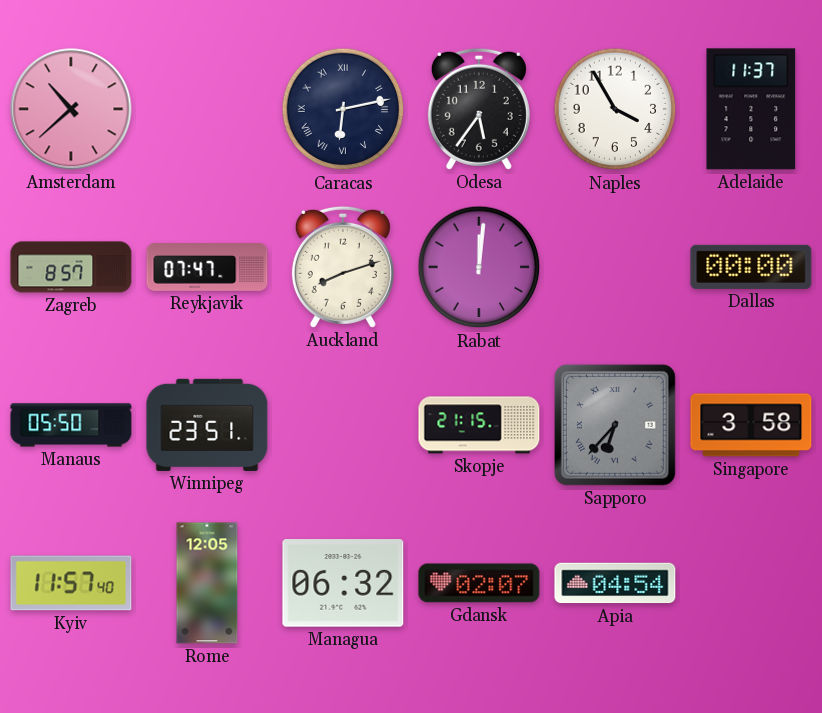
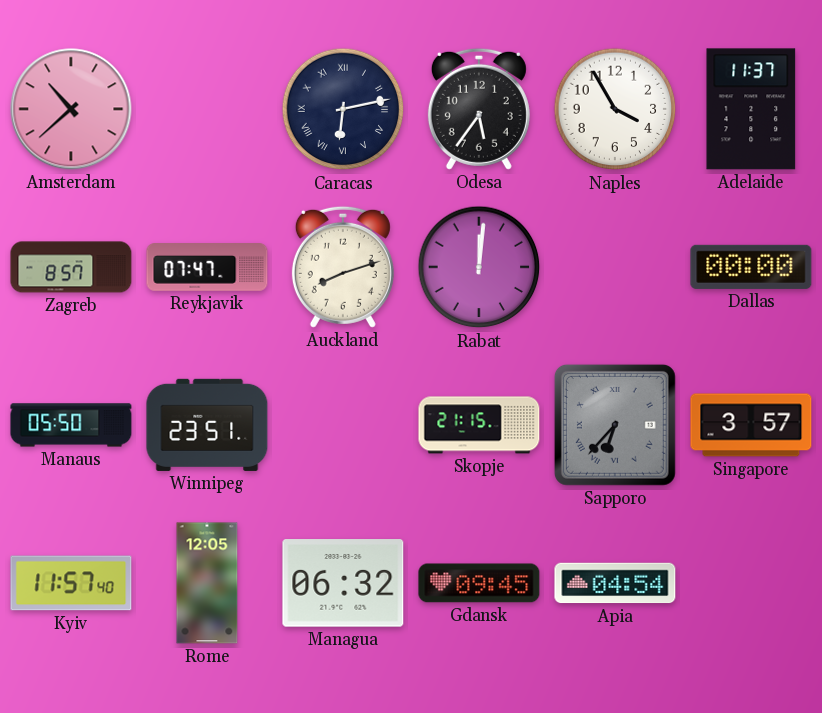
Singapore: 3:58 -> 3:57
Gdansk: 02:07 -> 09:45
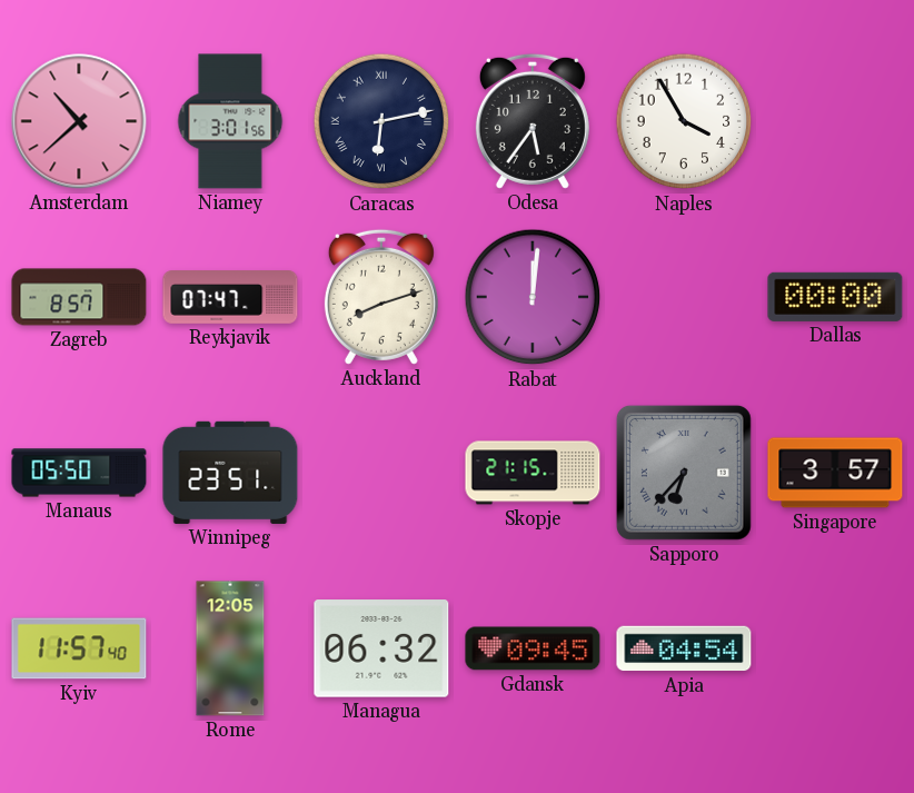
Niamey: none -> 3:01
Adelaide: 11:37 -> none
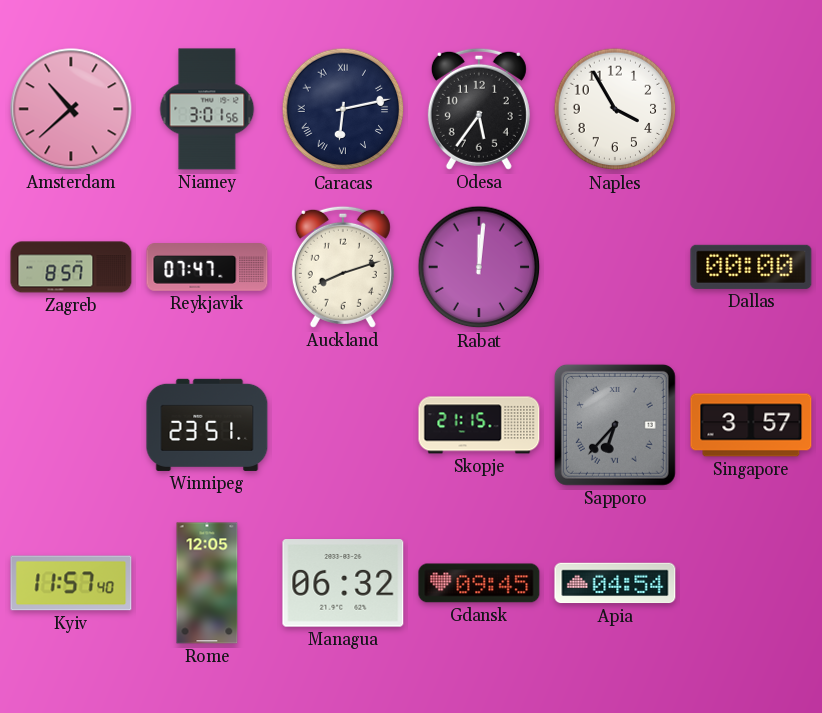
Manaus: 05:50 -> none
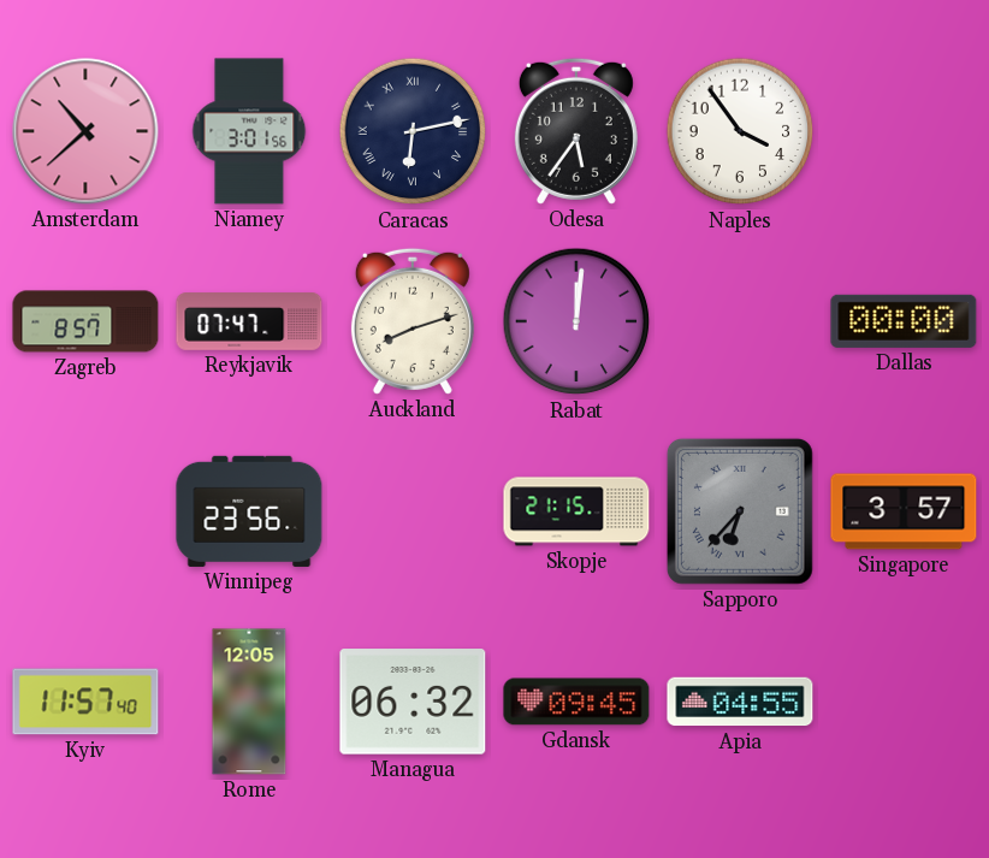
Naples: 3:55 -> 3:54
Winnipeg: 23:51 -> 23:56
Apia: 04:54 -> 04:55
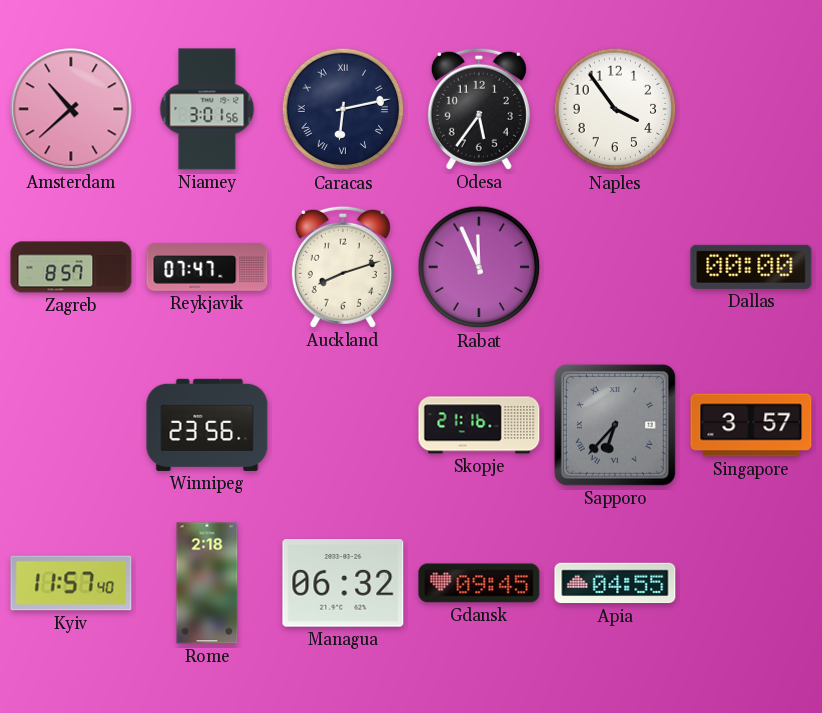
Rabat: 12:01 -> 11:56
Skopje: 21:15 -> 21:16
Rome: 12:05 -> 2:18
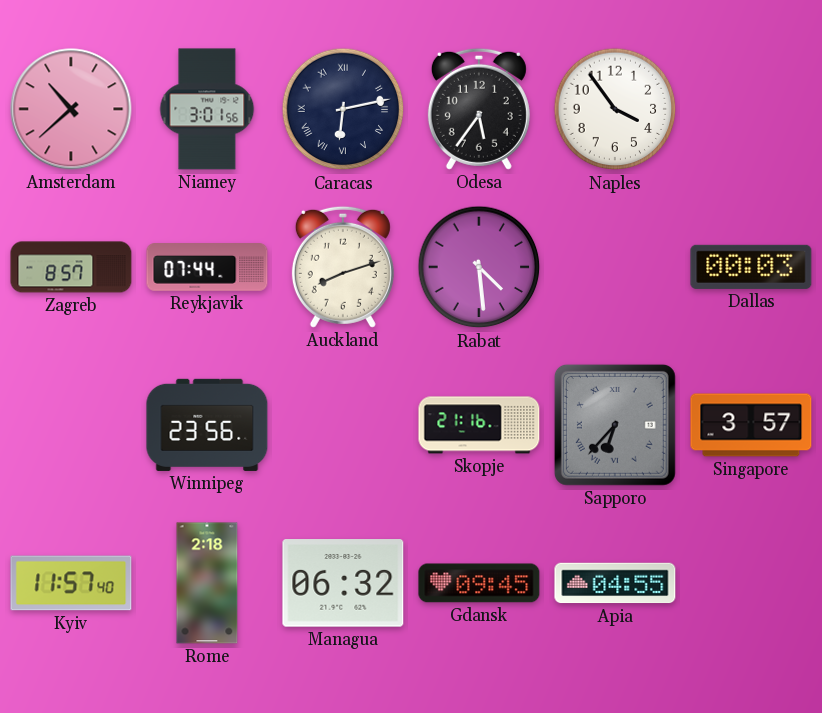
Reykjavik: 07:47 -> 07:44
Rabat: 11:56 -> 4:29
Dallas: 00:00 -> 00:03
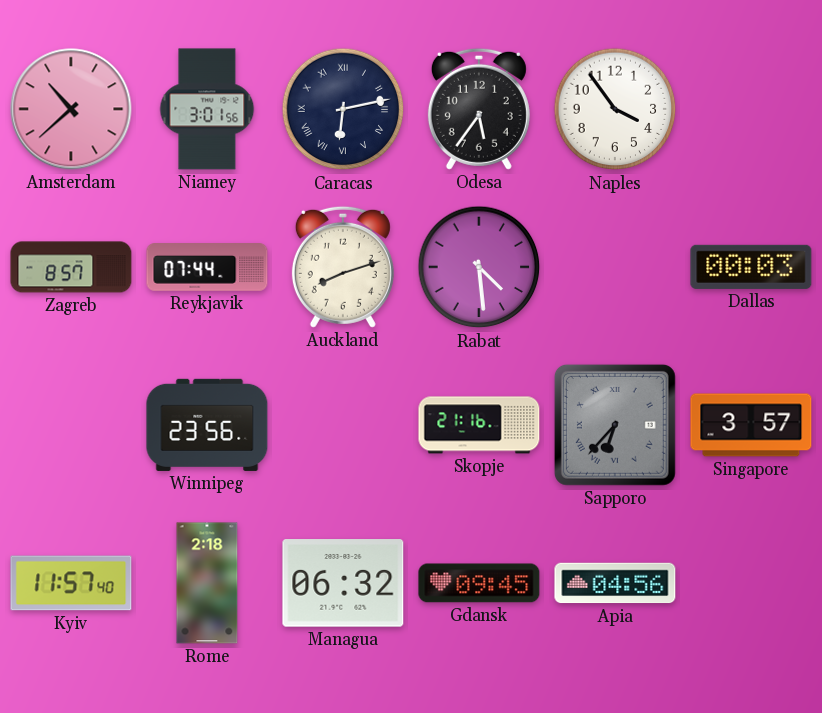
Apia: 04:55 -> 04:56
